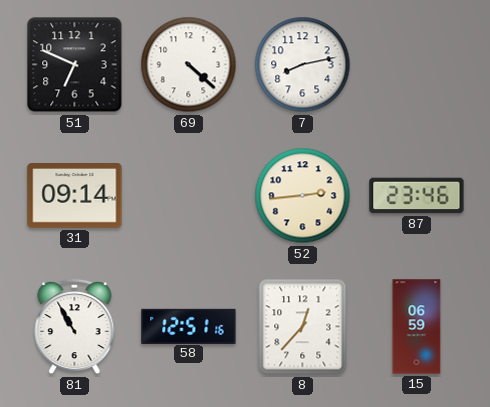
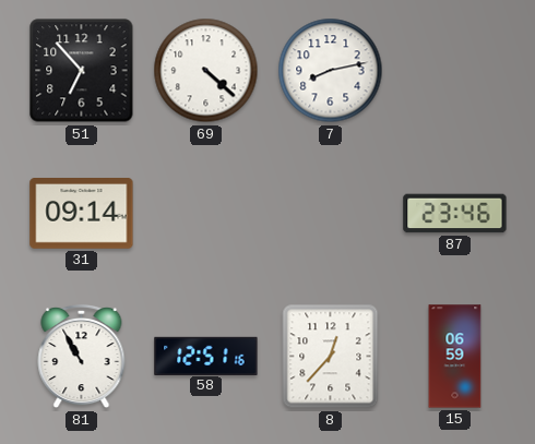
51: 6:49 -> 6:53
52: 2:44 -> none
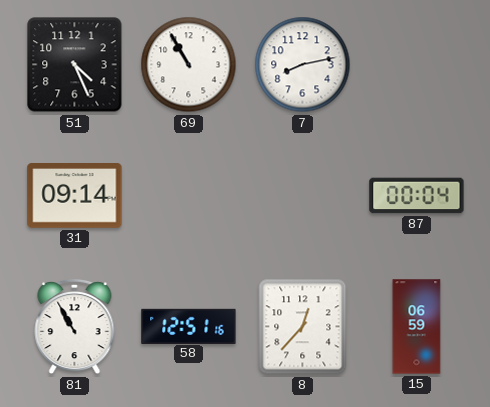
51: 6:53 -> 4:26
69: 4:22 -> 10:55
87: 23:46 -> 00:04
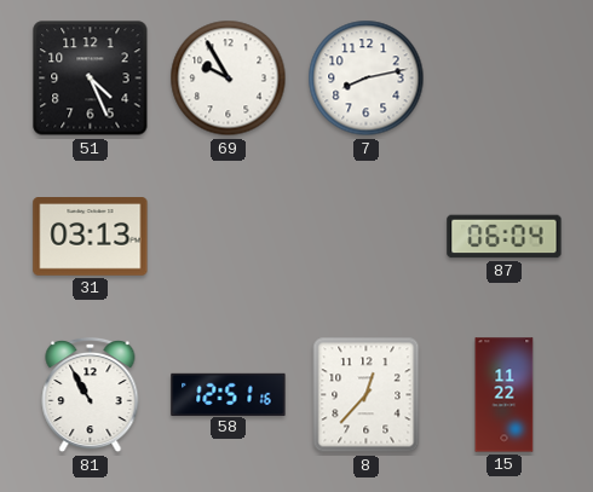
69: 10:55 -> 9:55
31: 09:14 -> 03:13
87: 00:04 -> 06:04
15: 06:59 -> 11:22
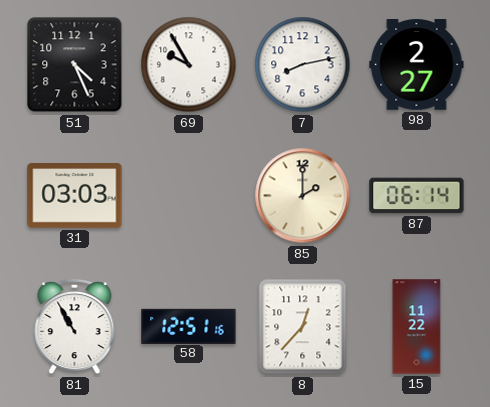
98: none -> 2:27
31: 03:13 -> 03:03
85: none -> 2:00
87: 06:04 -> 06:14
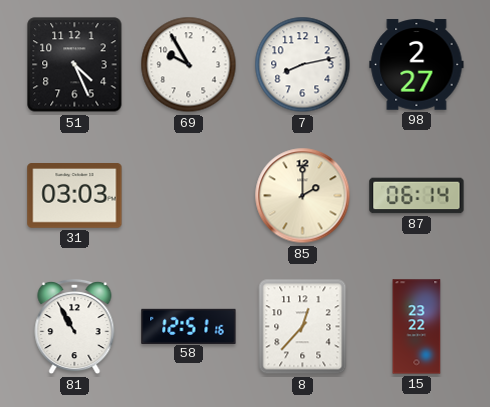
15: 11:22 -> 23:22
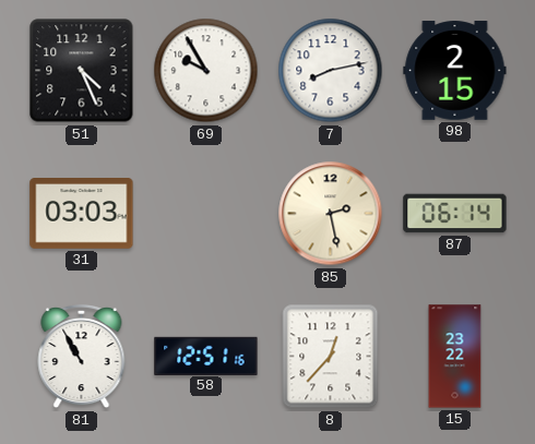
98: 2:27 -> 2:15
85: 2:00 -> 2:28
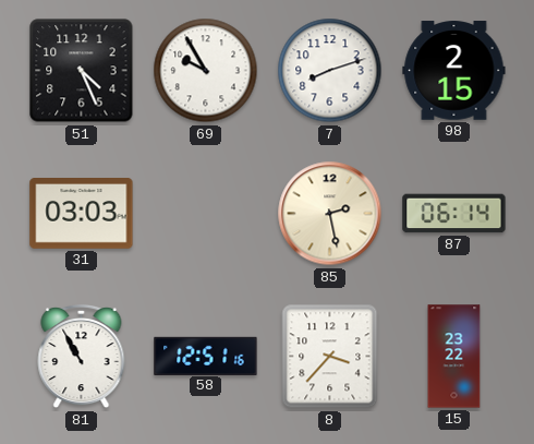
7: 8:13 -> 8:12
8: 12:37 -> 3:37
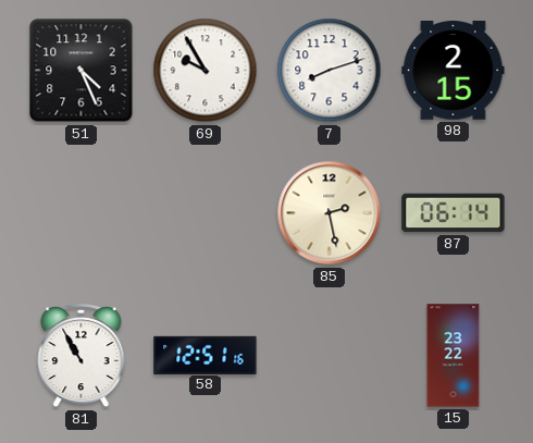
31: 03:03 -> none
8: 3:37 -> none
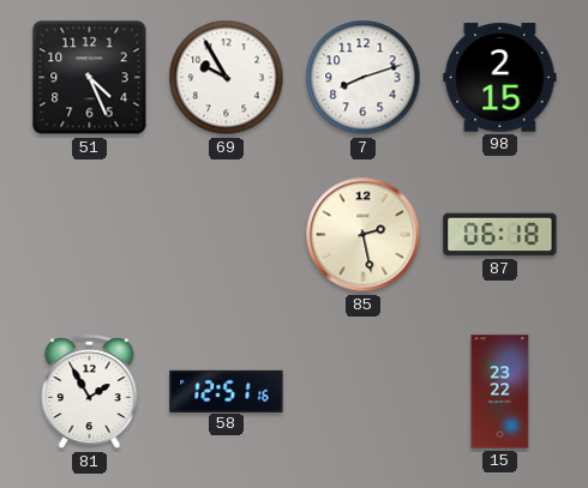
87: 06:14 -> 06:18
81: 10:55 -> 1:55
